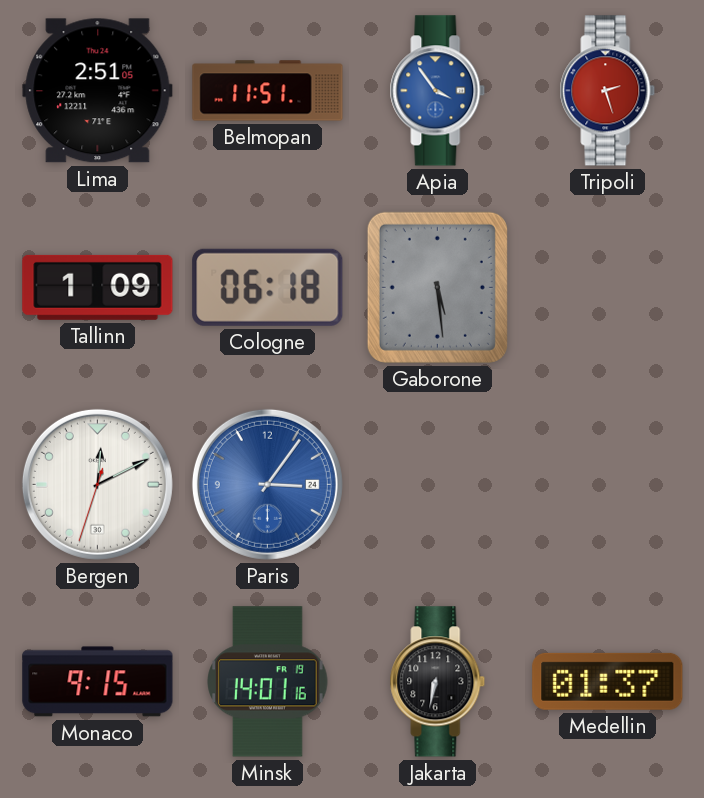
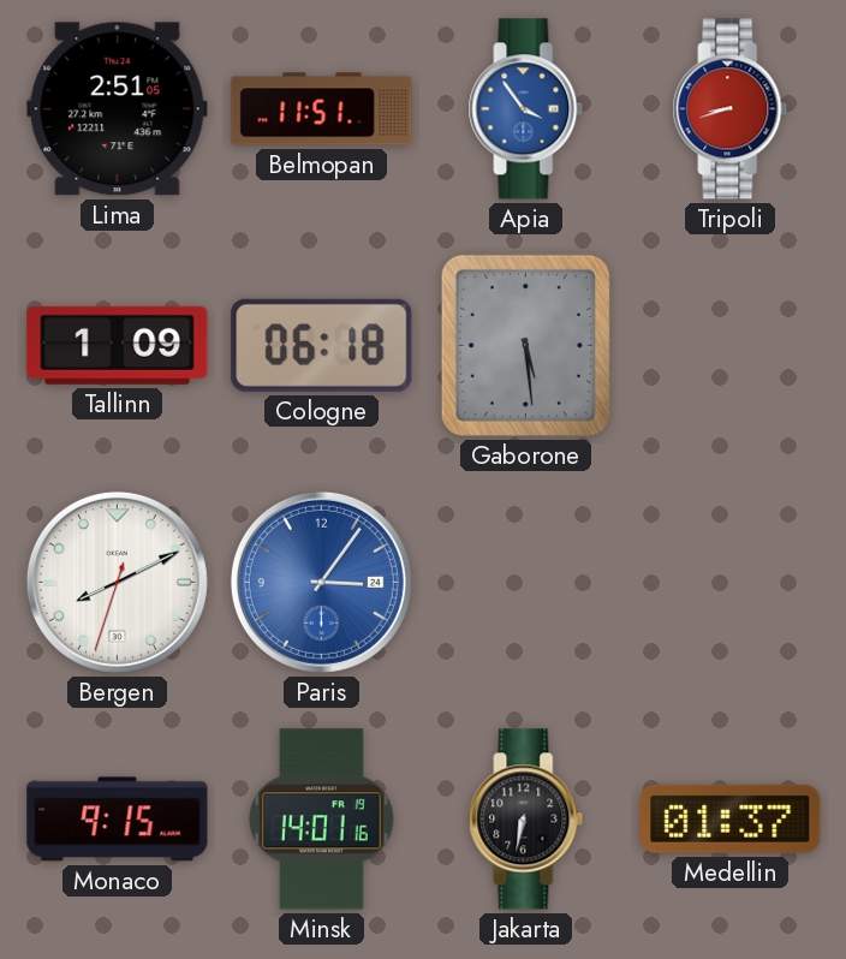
Tripoli: 2:27 -> 8:42
Bergen: 12:10 -> 8:10
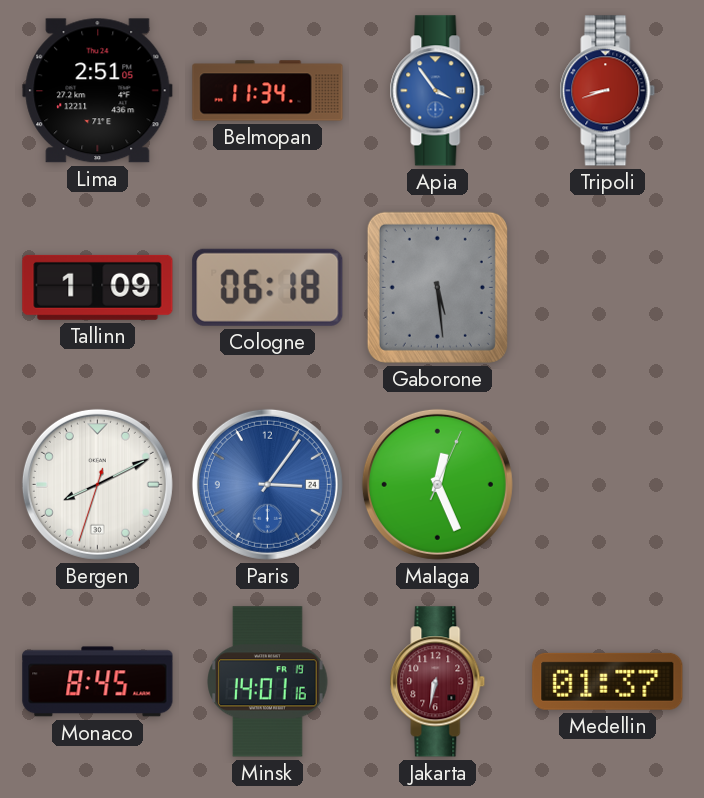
Belmopan: 11:51 -> 11:34
Malaga: none -> 12:26
Monaco: 9:15 -> 8:45
Jakarta dial: black -> burgundy
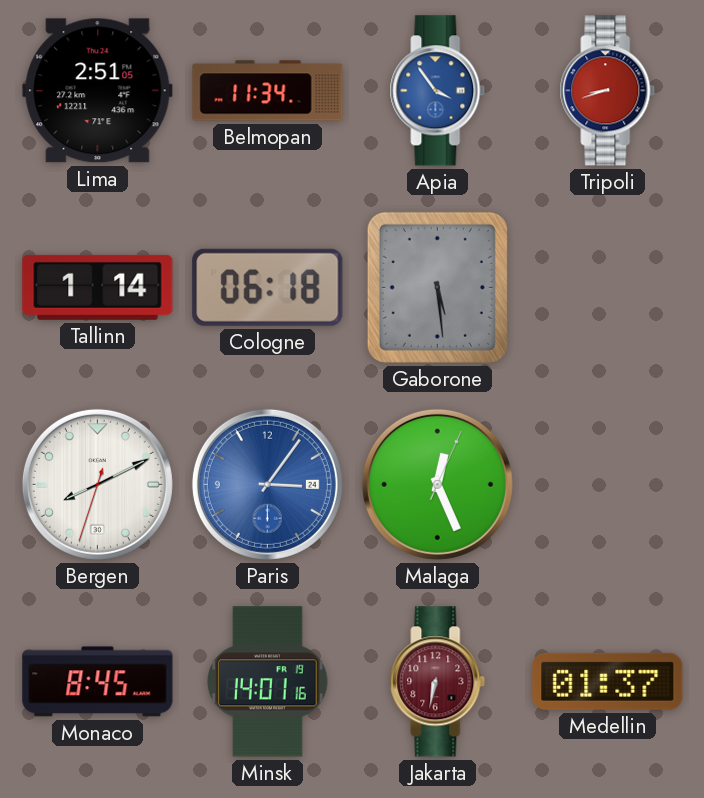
Tallinn: 1:09 -> 1:14
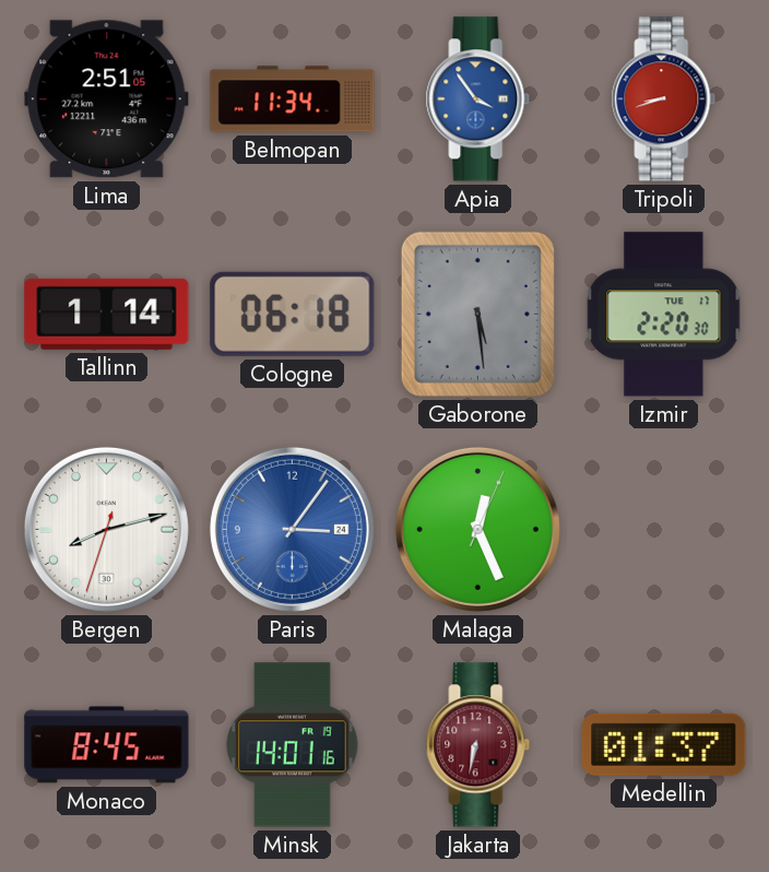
Izmir: none -> 2:20
Bergen: 8:10 -> 8:12
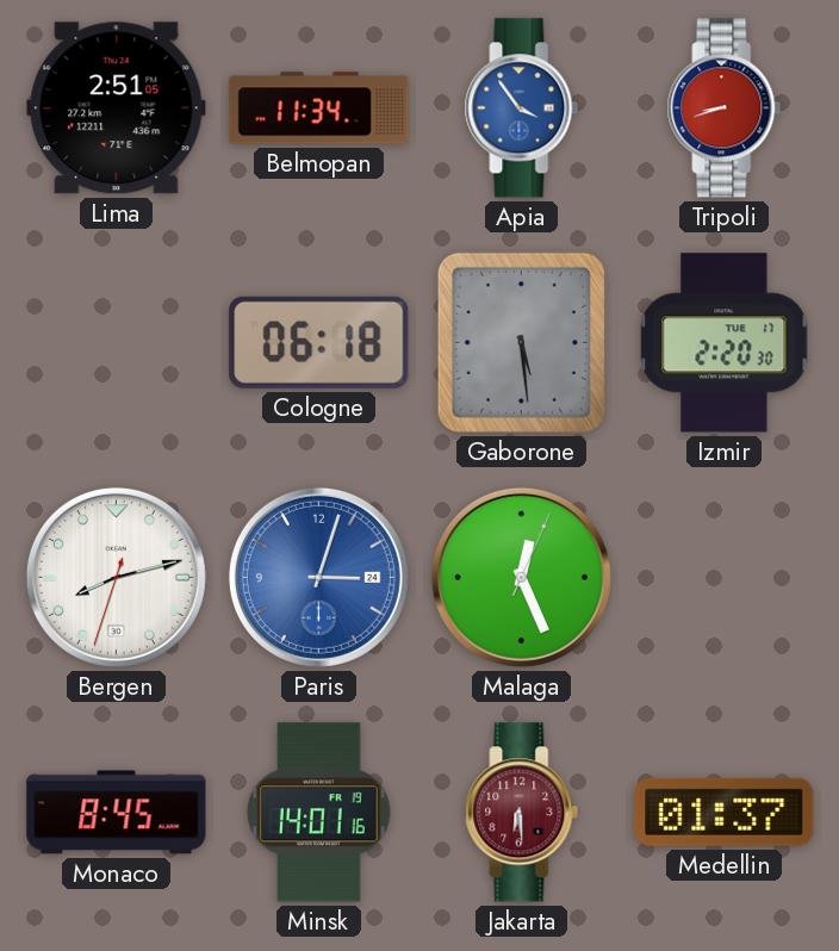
Tallinn: 1:14 -> none
Paris: 3:06 -> 3:03
Jakarta: 6:32 -> 6:29
